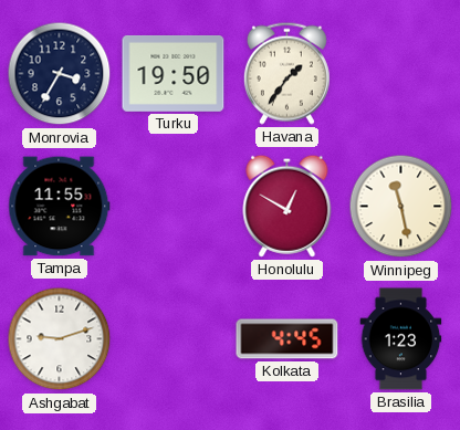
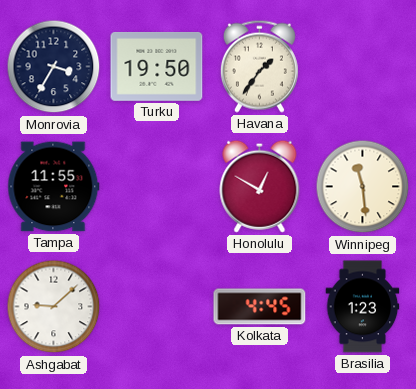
Winnipeg: 11:28 -> 11:29
Ashgabat: 9:12 -> 9:08
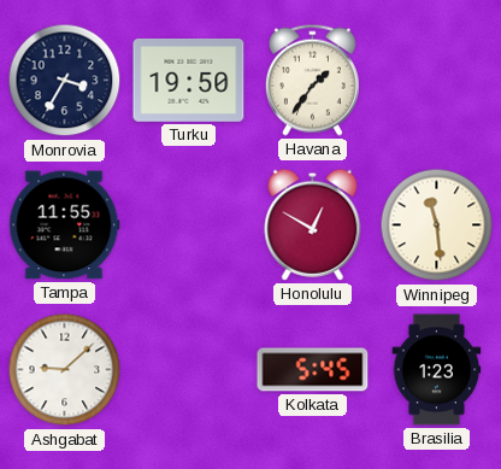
Kolkata: 4:45 -> 5:45
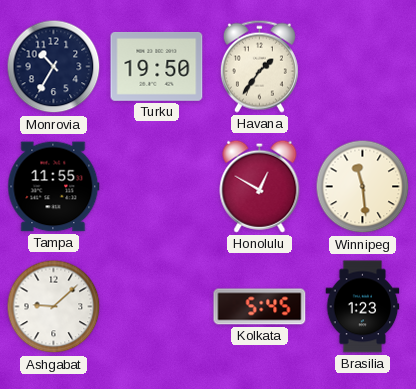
Monrovia: 3:35 -> 10:35
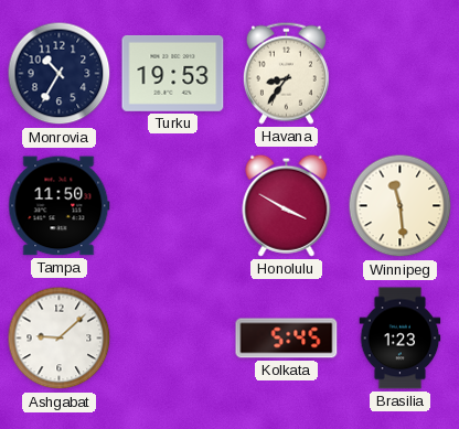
Turku: 19:50 -> 19:53
Havana: 1:36 -> 8:36
Tampa: 11:55 -> 11:50
Honolulu: 12:50 -> 3:50
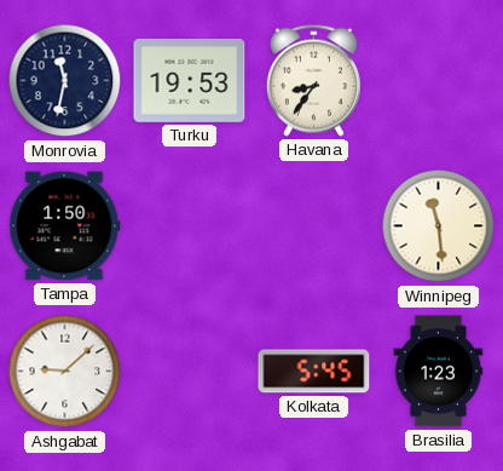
Monrovia: 10:35 -> 11:32
Tampa: 11:50 -> 1:50
Honolulu: 3:50 -> none
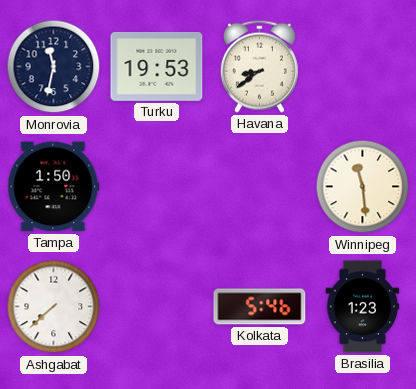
Havana: 8:36 -> 8:39
Ashgabat: 9:08 -> 7:38
Kolkata: 5:45 -> 5:46
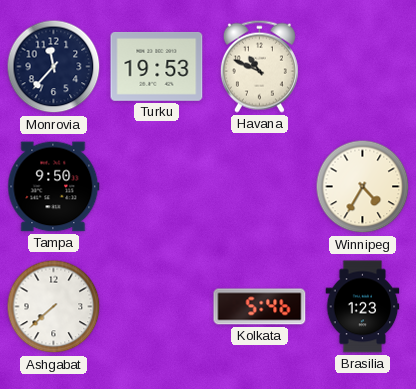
Monrovia: 11:32 -> 11:37
Havana: 8:39 -> 10:49
Tampa: 1:50 -> 9:50
Winnipeg: 11:29 -> 4:35
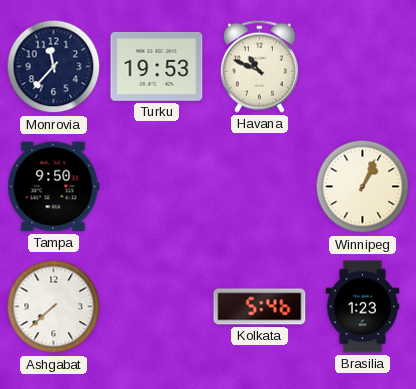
Winnipeg: 4:35 -> 1:04
